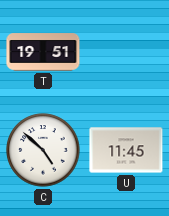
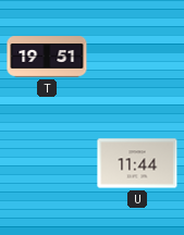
C: 4:52 -> none
U: 11:45 -> 11:44
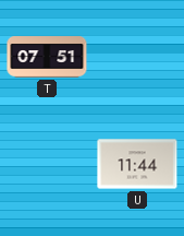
T: 19:51 -> 07:51
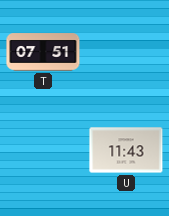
U: 11:44 -> 11:43
